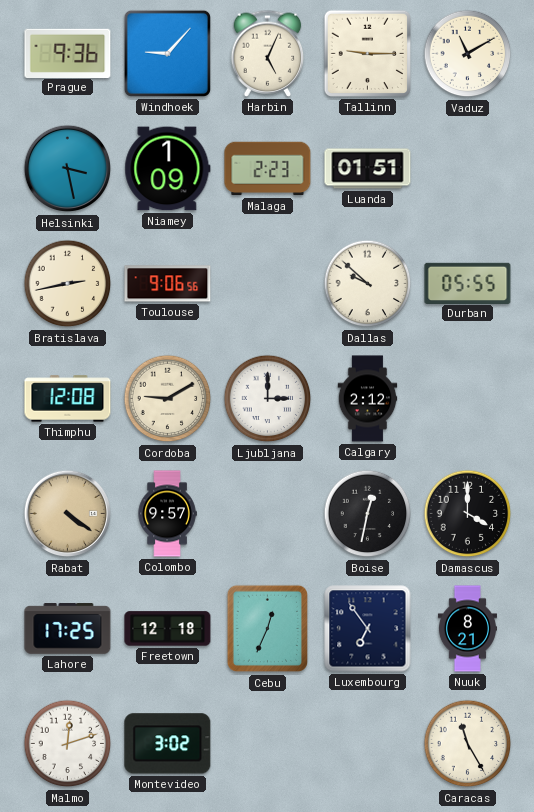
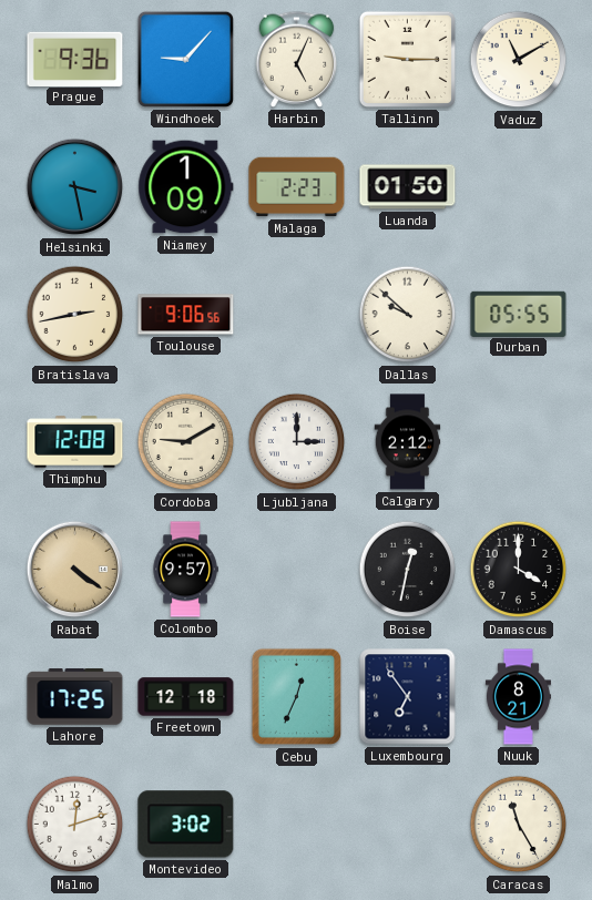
Luanda: 01:51 -> 01:50
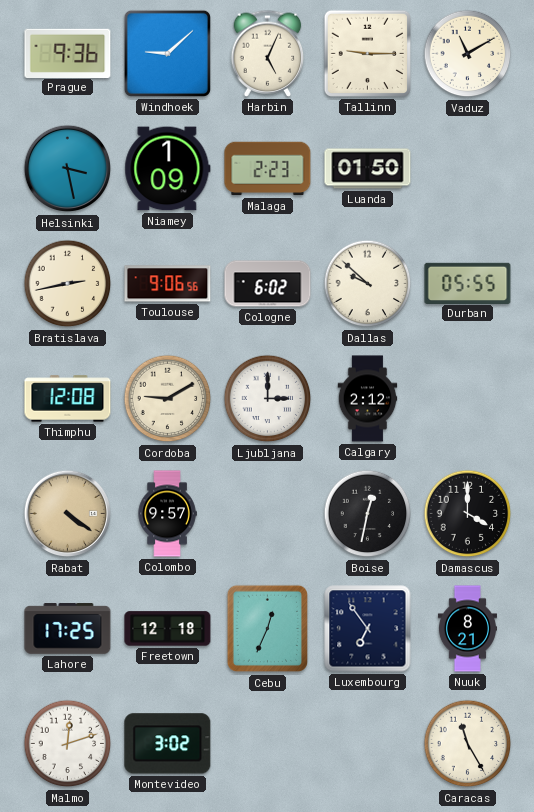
Windhoek: 9:07 -> 9:08
Cologne: none -> 6:02
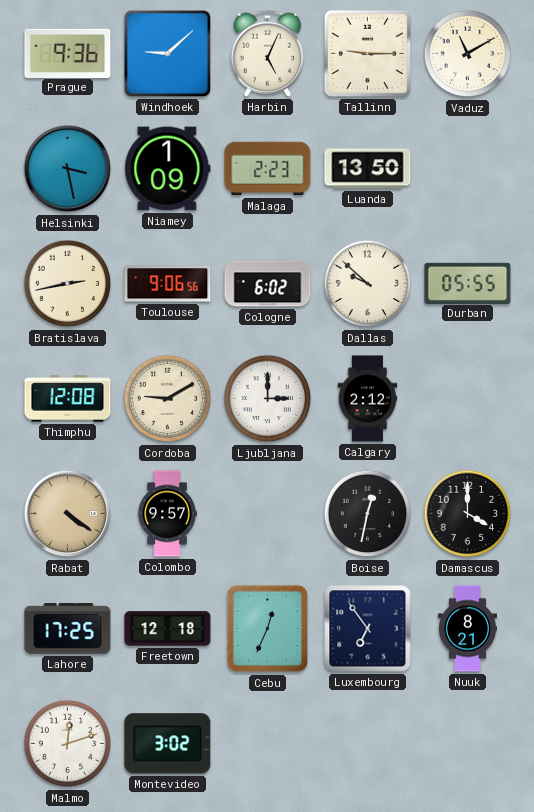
Luanda: 01:50 -> 13:50
Caracas: 11:25 -> none
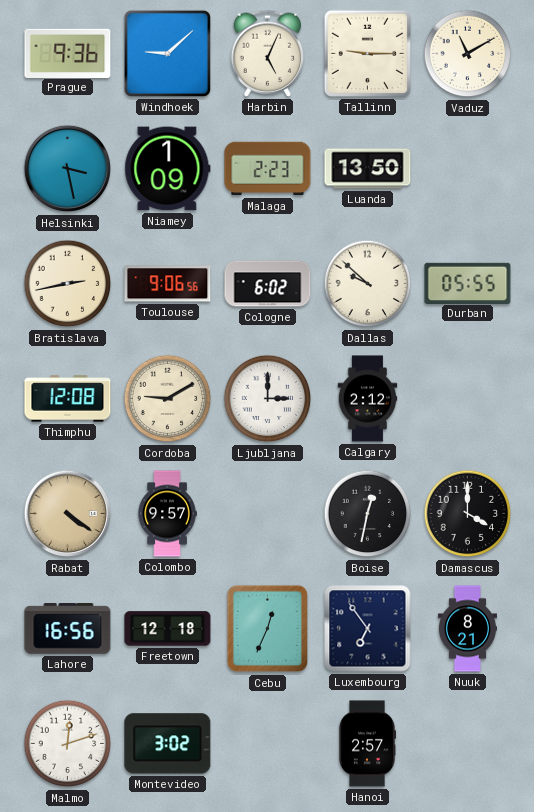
Lahore: 17:25 -> 16:56
Hanoi: none -> 2:57
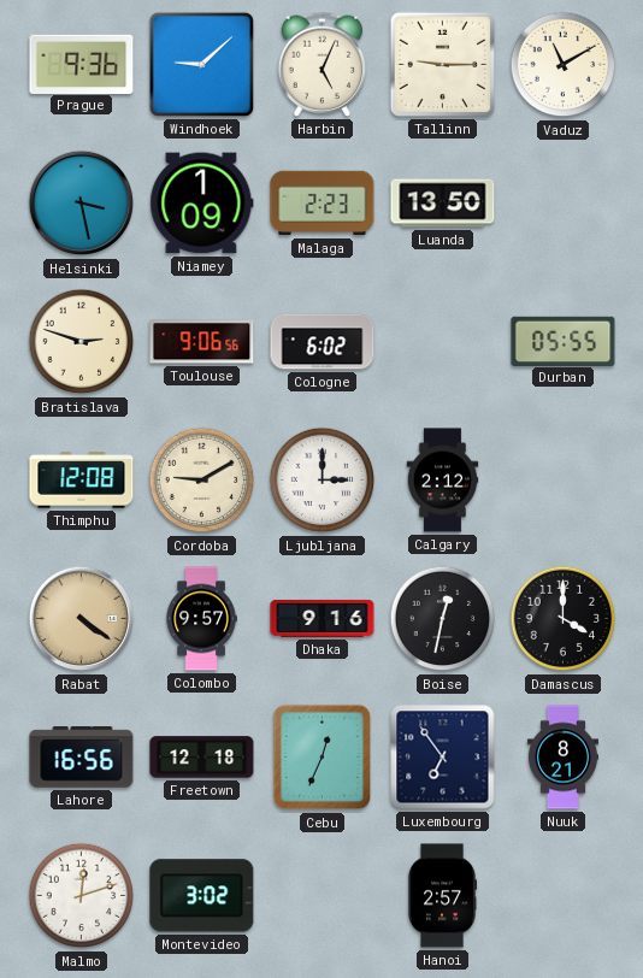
Bratislava: 2:43 -> 2:48
Dallas: 9:52 -> none
Dhaka: none -> 9:16
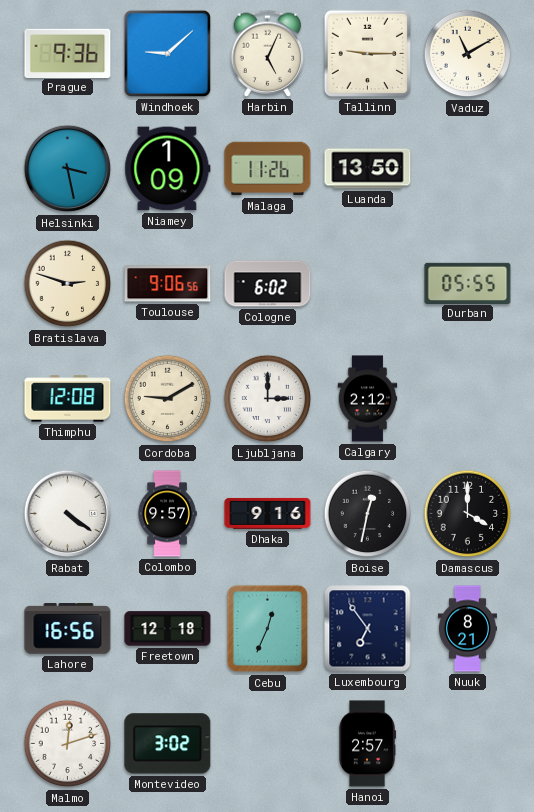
Malaga: 2:23 -> 11:26
Rabat dial: champagne -> white
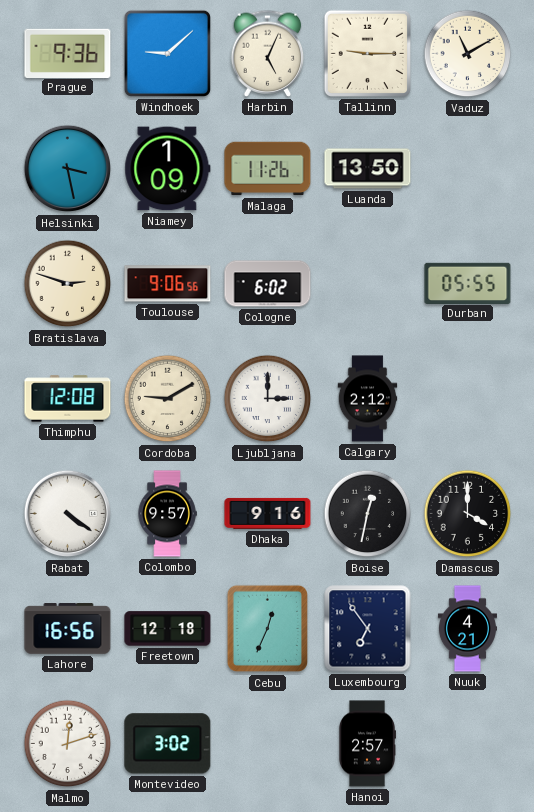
Nuuk: 8:21 -> 4:21
